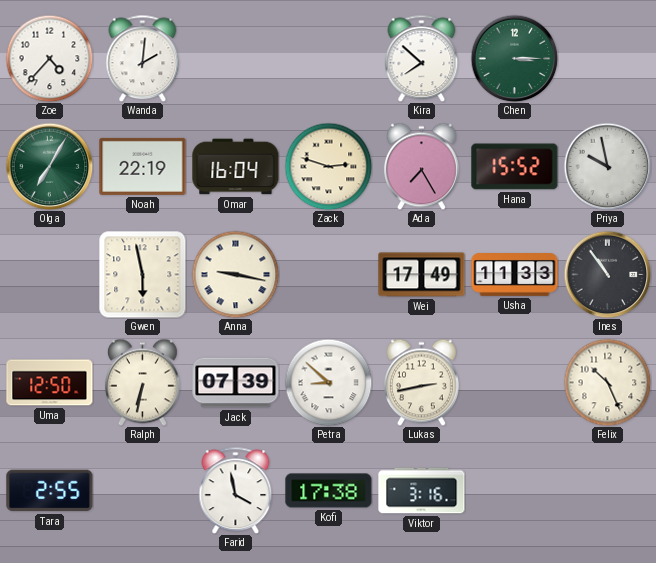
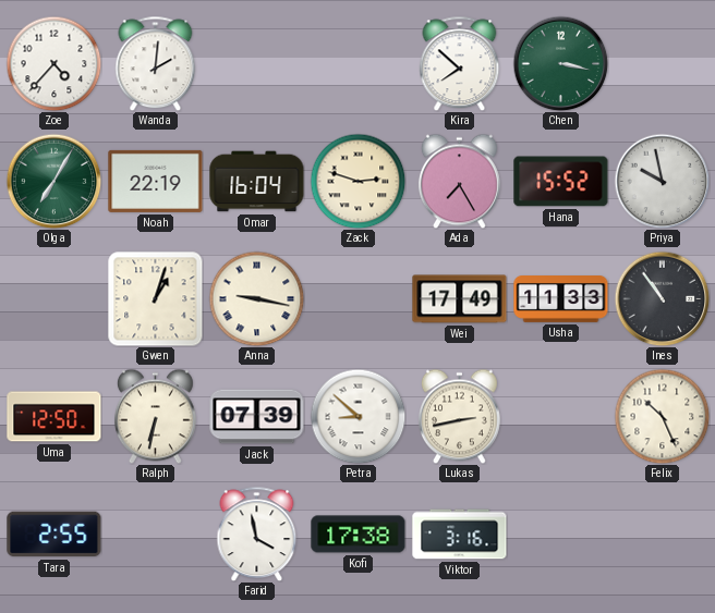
Chen: 3:15 -> 3:17
Gwen: 5:58 -> 1:03
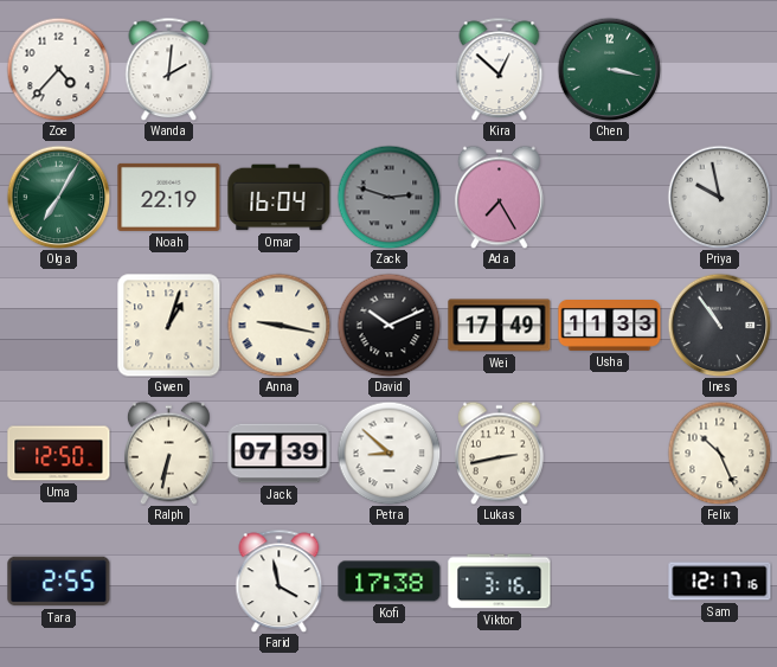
Kira: 7:52 -> 12:52
Zack dial: cream -> grey
Hana: 15:52 -> none
David: none -> 10:11
Sam: none -> 12:17
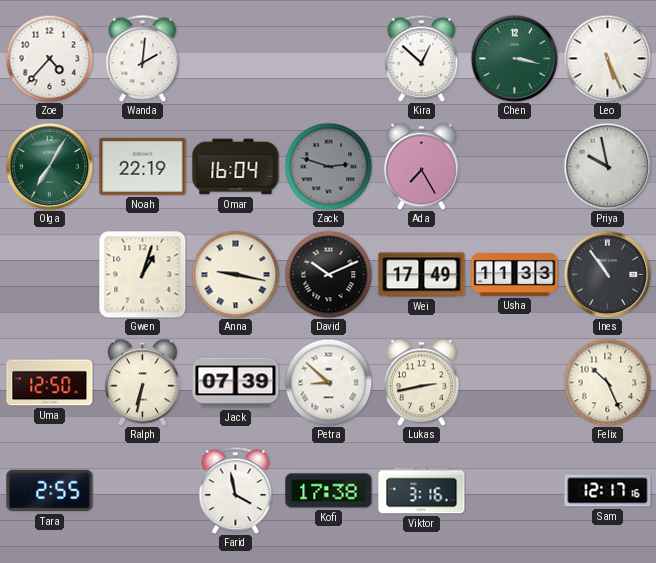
Leo: none -> 5:26
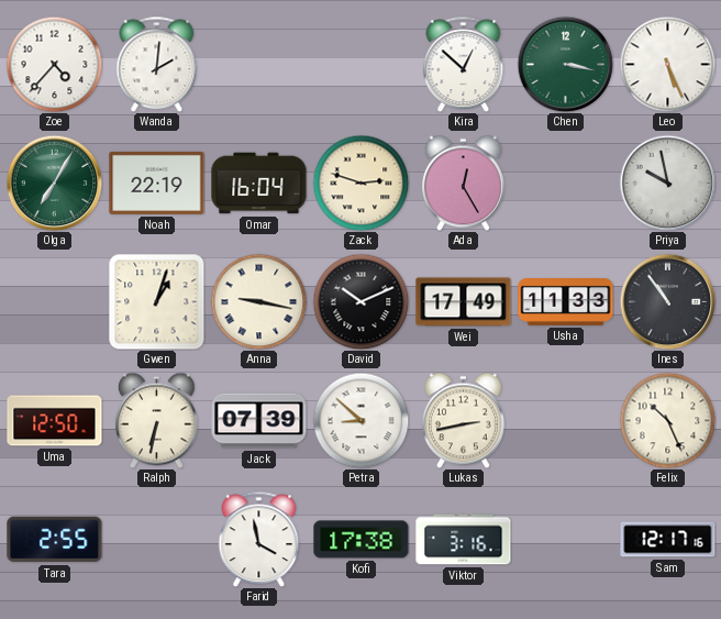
Zack dial: grey -> cream
Ada: 7:25 -> 12:25
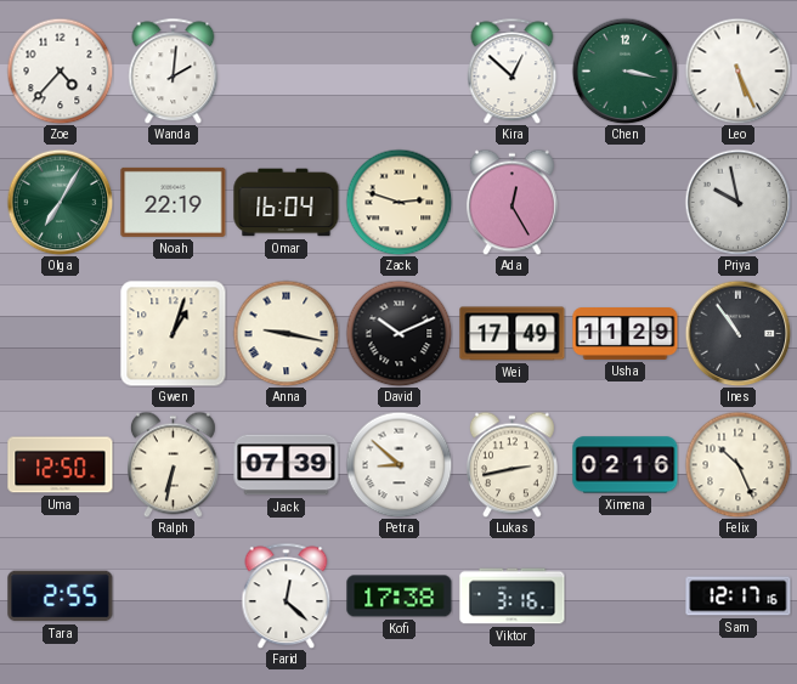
Usha: 11:33 -> 11:29
Ximena: none -> 02:16
Farid: 3:58 -> 12:22
